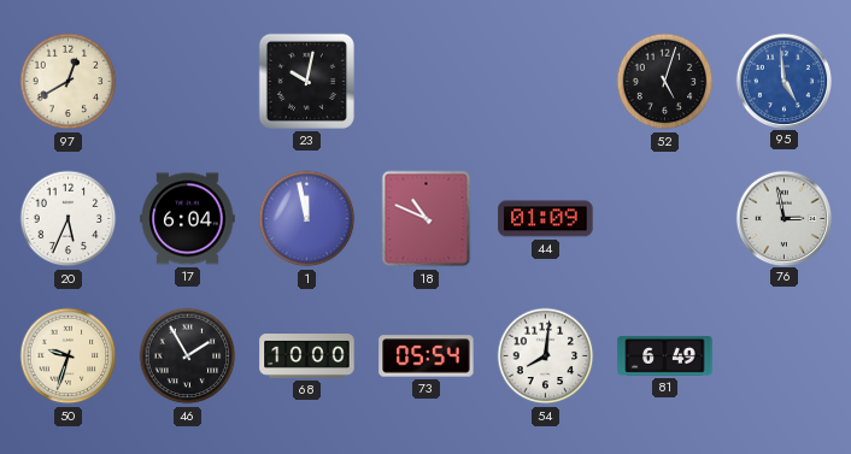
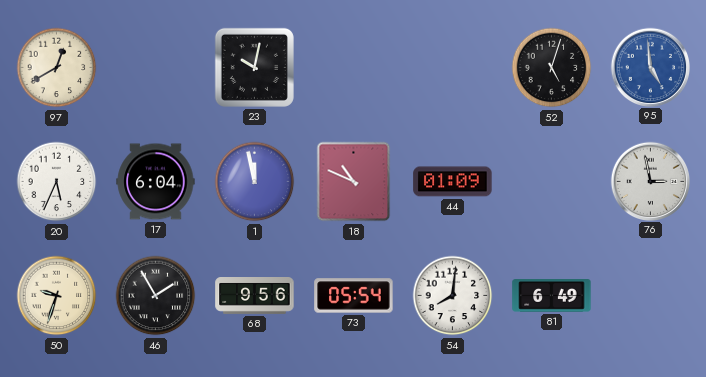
68: 10:00 -> 9:56
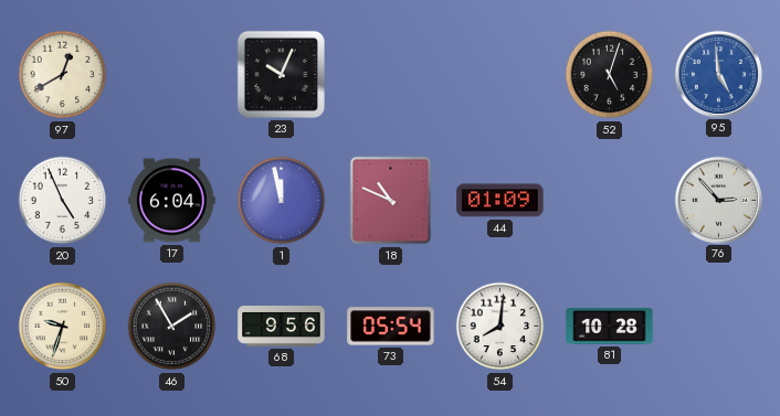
23: 10:02 -> 10:04
20: 5:34 -> 4:56
76: 2:58 -> 2:53
81: 6:49 -> 10:28
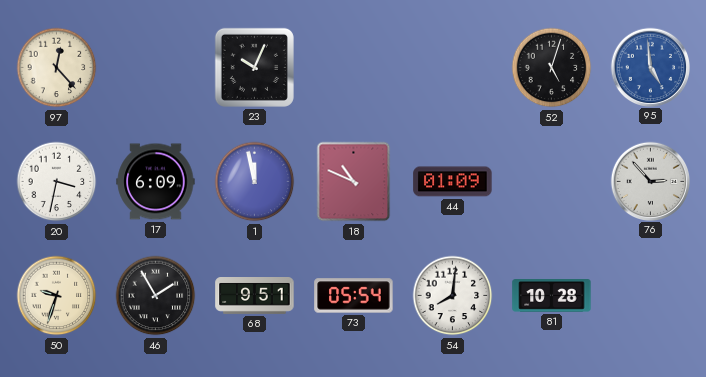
97: 12:40 -> 12:23
20: 4:56 -> 3:32
17: 6:04 -> 6:09
68: 9:56 -> 9:51
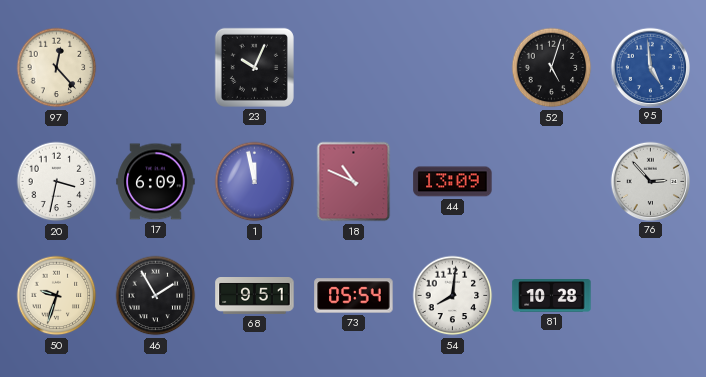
44: 01:09 -> 13:09
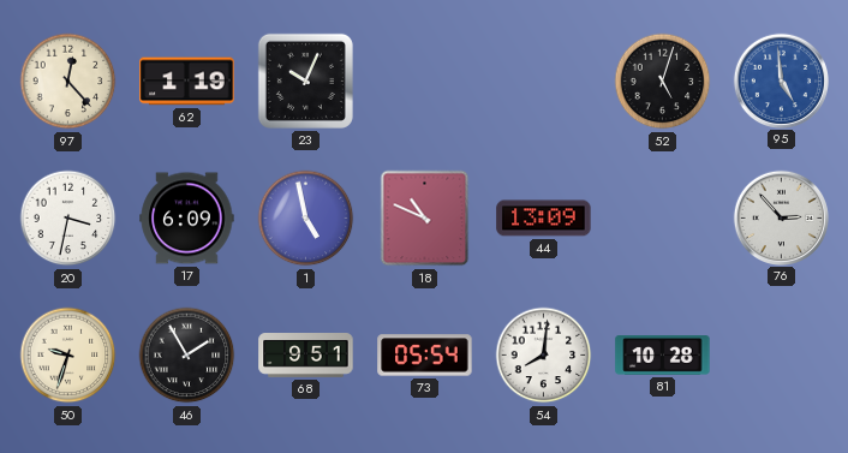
62: none -> 1:19
1: 11:58 -> 4:58
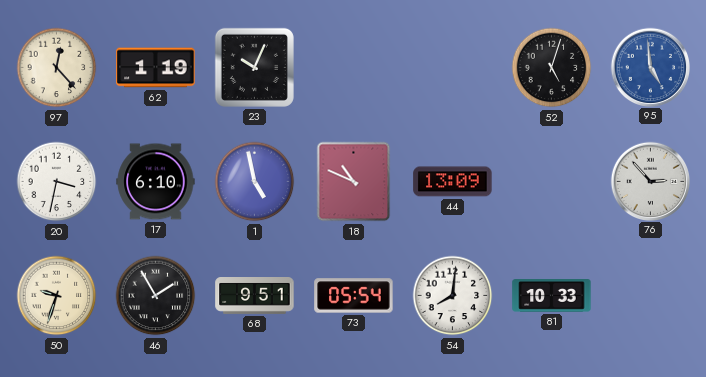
17: 6:09 -> 6:10
81: 10:28 -> 10:33
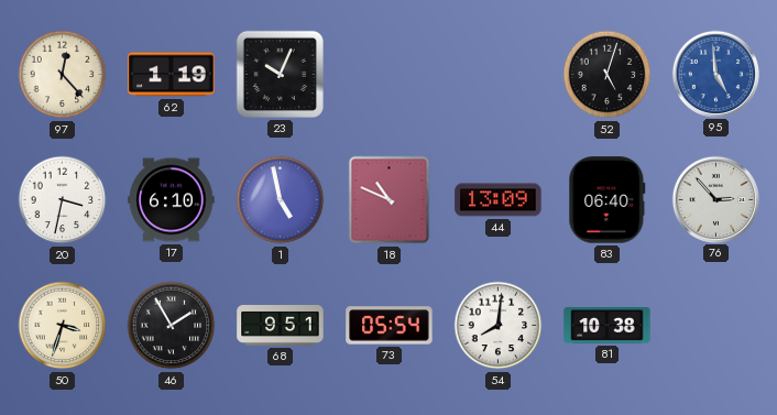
83: none -> 06:40
50: 9:33 -> 3:33
81: 10:33 -> 10:38
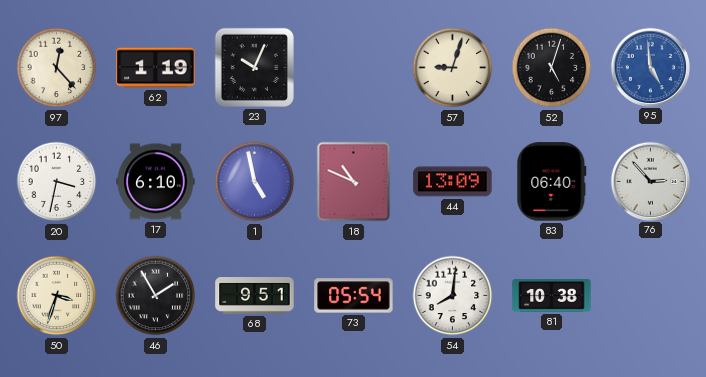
57: none -> 9:03
